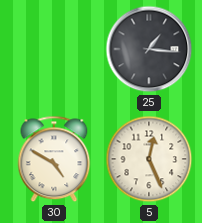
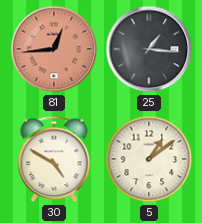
81: none -> 12:44
5: 12:26 -> 1:09
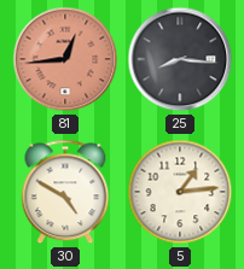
25: 1:16 -> 8:16
5: 1:09 -> 1:14
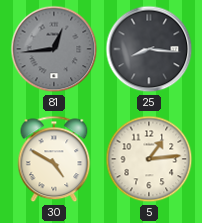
81 dial: salmon -> grey
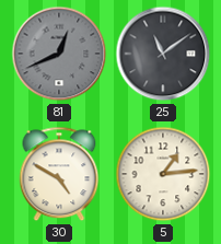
81: 12:44 -> 12:41
25: 8:16 -> 11:09
